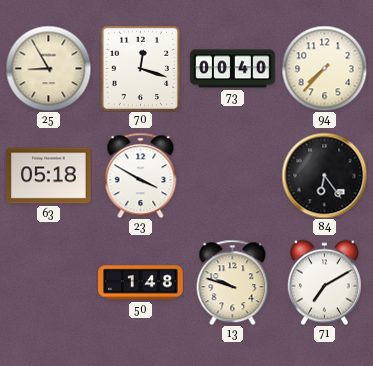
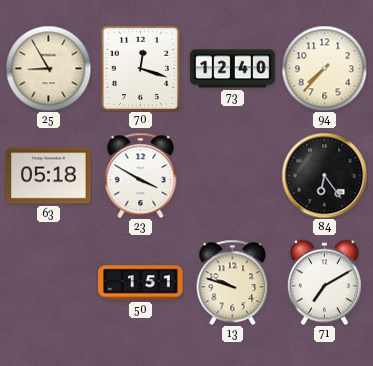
73: 00:40 -> 12:40
50: 1:48 -> 1:51
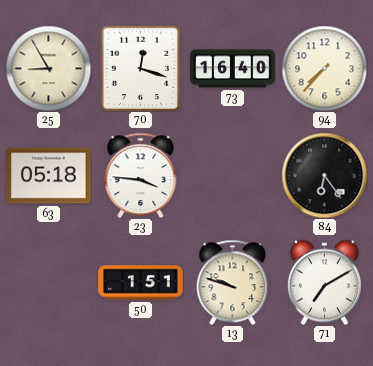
73: 12:40 -> 16:40
23: 3:50 -> 3:46
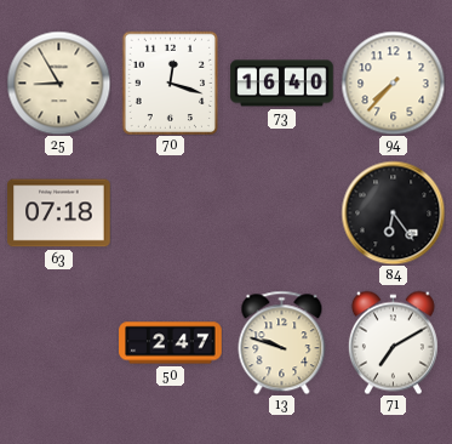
63: 05:18 -> 07:18
23: 3:46 -> none
50: 1:51 -> 2:47
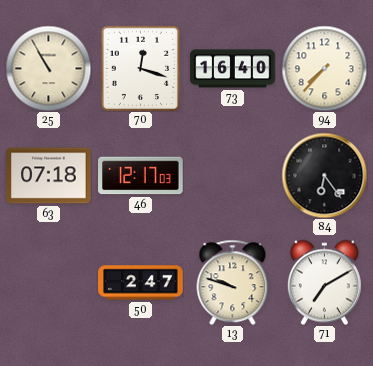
25: 8:55 -> 10:55
46: none -> 12:17
